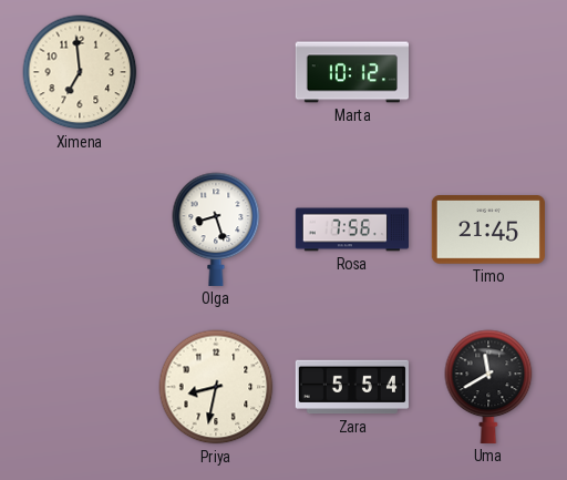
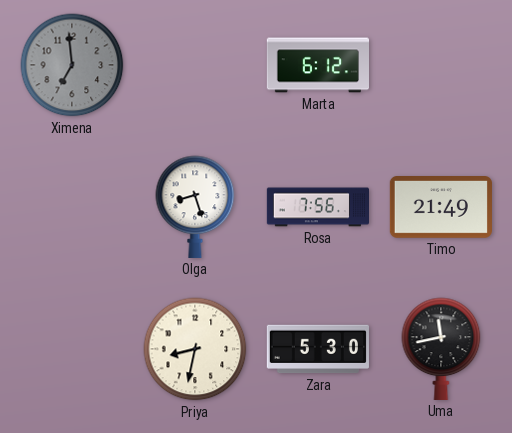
Ximena dial: cream -> grey
Marta: 10:12 -> 6:12
Timo: 21:45 -> 21:49
Zara: 5:54 -> 5:30
Uma: 11:40 -> 11:43
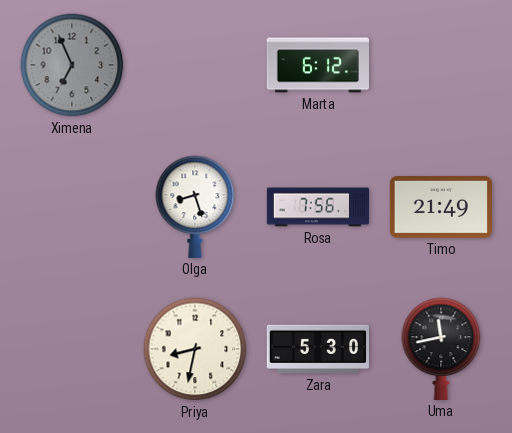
Ximena: 6:59 -> 6:56
